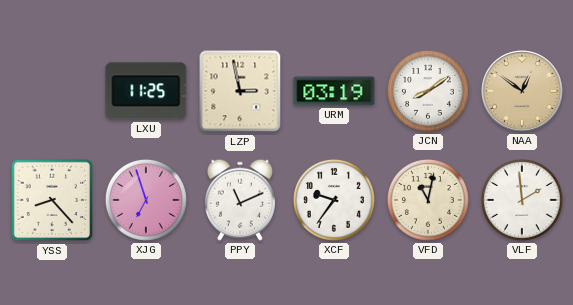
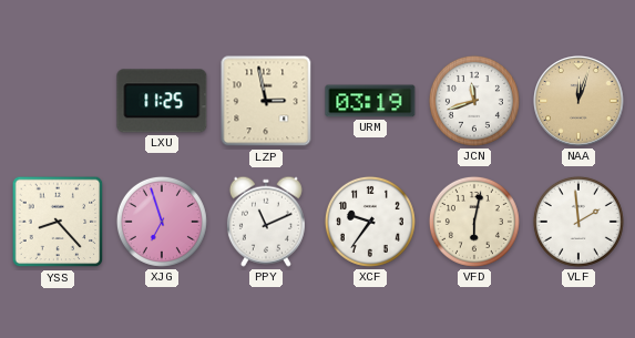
JCN: 8:09 -> 11:42
NAA: 12:51 -> 12:03
VFD: 11:02 -> 6:02
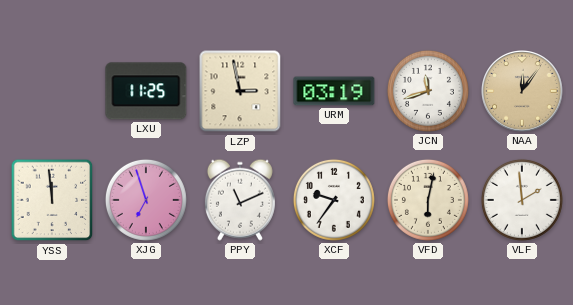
NAA: 12:03 -> 12:06
YSS: 8:23 -> 11:59
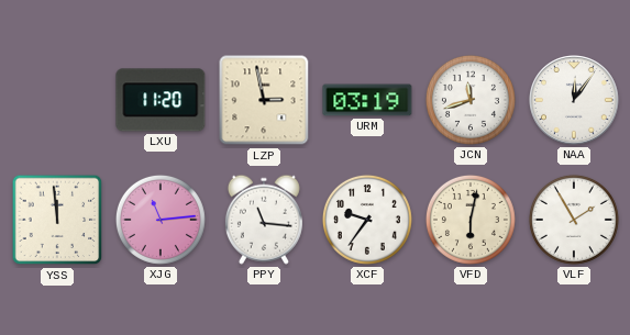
LXU: 11:25 -> 11:20
NAA dial: champagne -> white
XJG: 6:57 -> 11:14
PPY: 11:11 -> 11:16
VLF: 1:59 -> 1:55
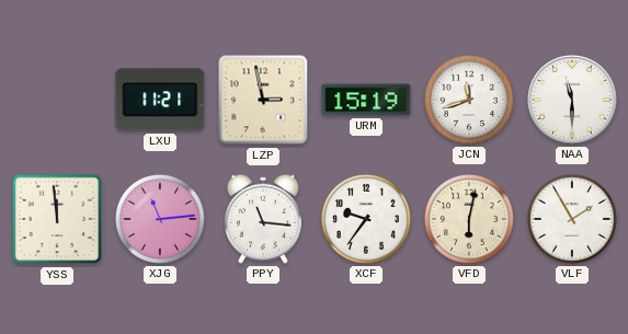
LXU: 11:20 -> 11:21
URM: 03:19 -> 15:19
NAA: 12:06 -> 11:30
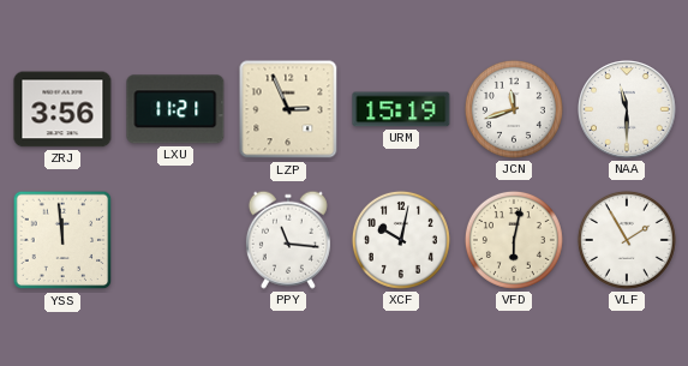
ZRJ: none -> 3:56
LZP: 2:58 -> 2:56
XJG: 11:14 -> none
XCF: 9:36 -> 10:02
